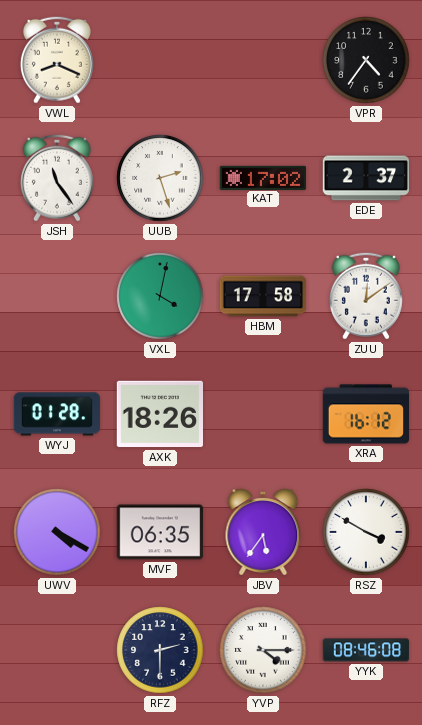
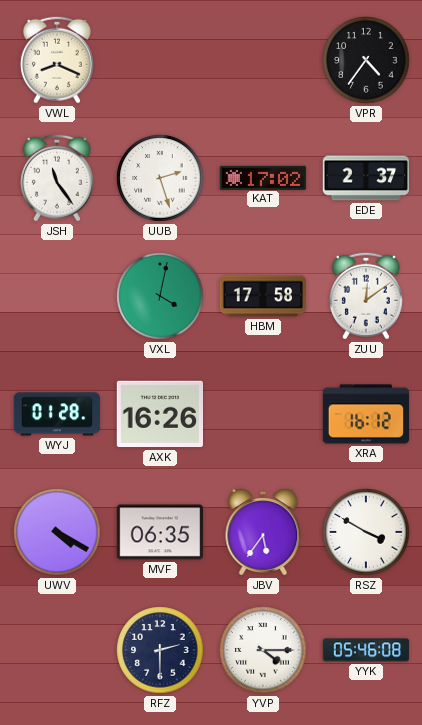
AXK: 18:26 -> 16:26
YYK: 08:46 -> 05:46
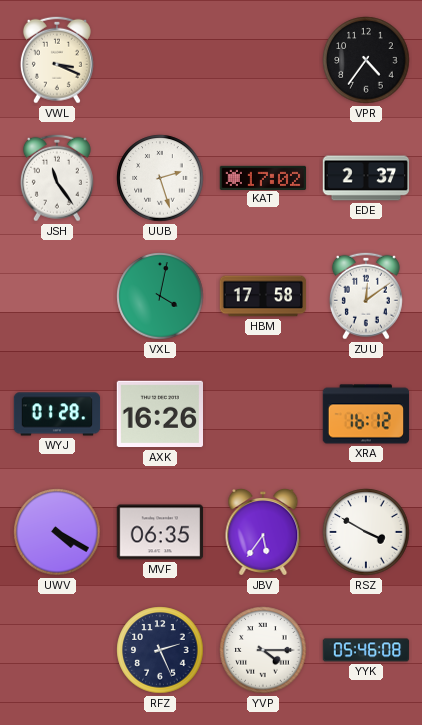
VWL: 8:19 -> 3:19
RFZ: 2:30 -> 2:26
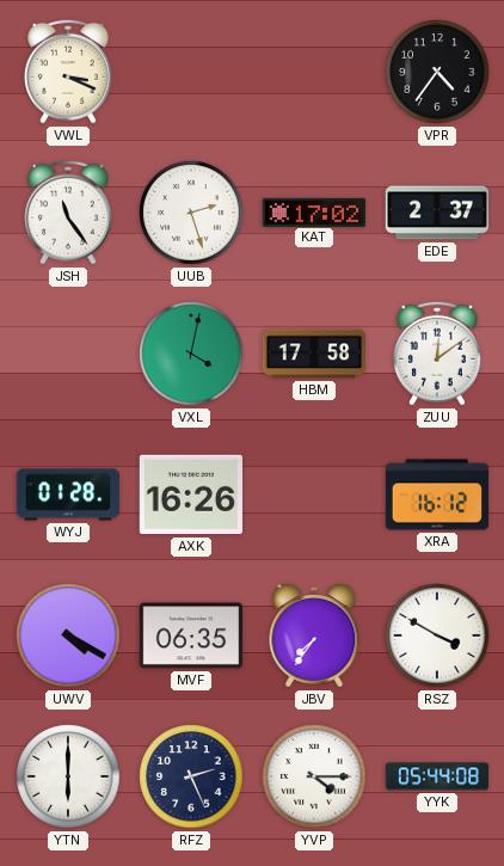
JBV: 5:36 -> 7:36
YTN: none -> 6:00
YYK: 05:46 -> 05:44
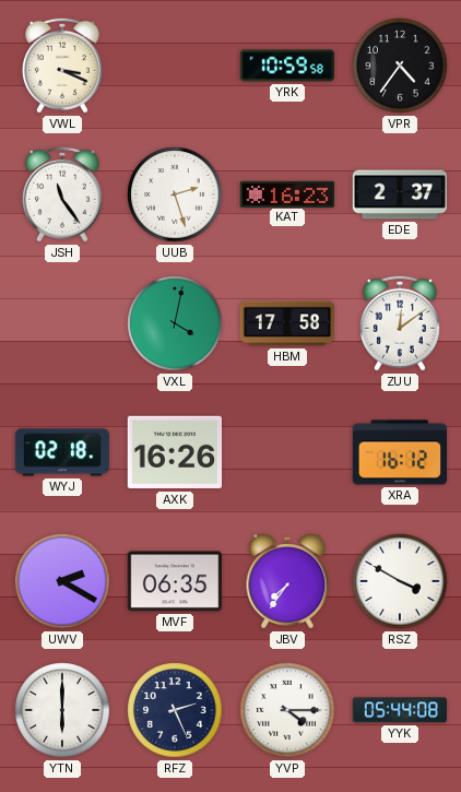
YRK: none -> 10:59
KAT: 17:02 -> 16:23
WYJ: 01:28 -> 02:18
UWV: 4:20 -> 2:20
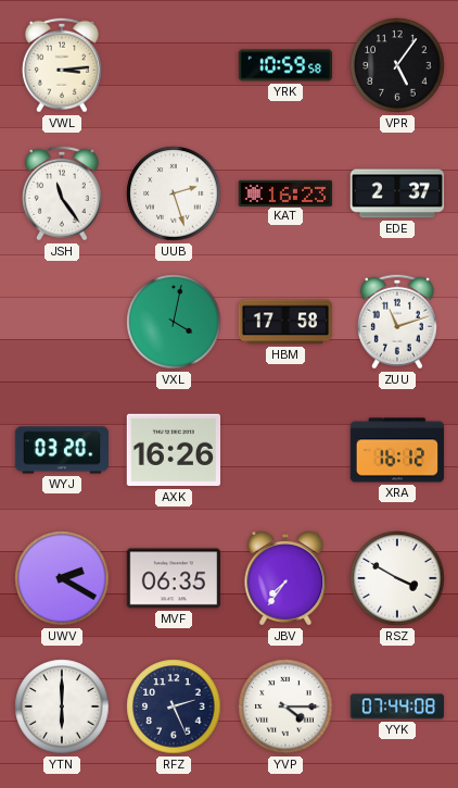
VWL: 3:19 -> 3:14
VPR: 4:36 -> 5:06
ZUU: 12:09 -> 11:12
WYJ: 02:18 -> 03:20
YYK: 05:44 -> 07:44
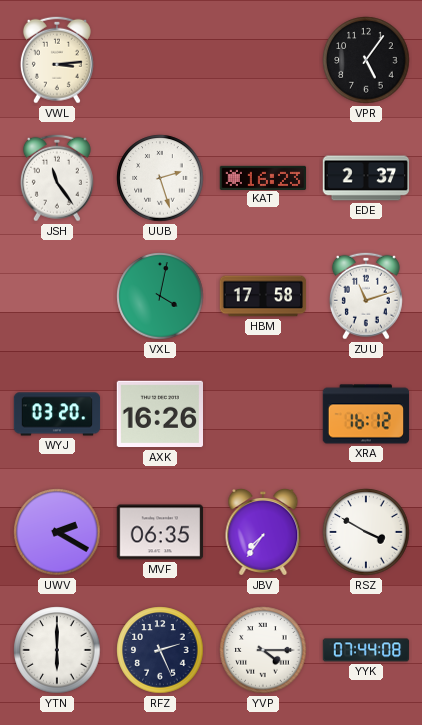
YRK: 10:59 -> none
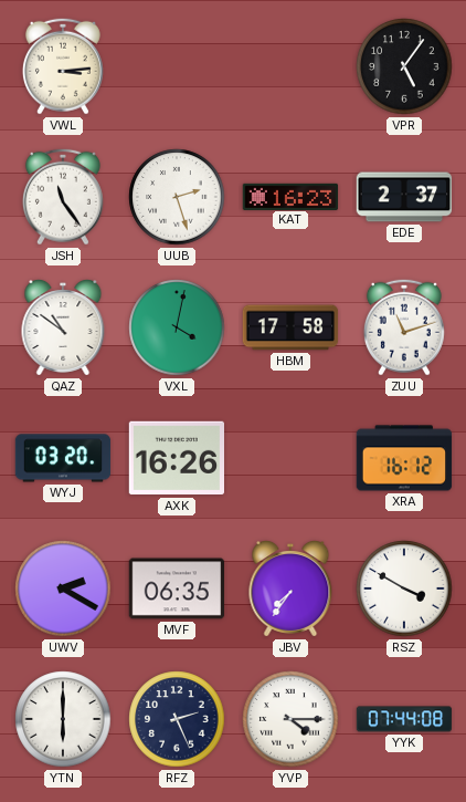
QAZ: none -> 10:51
